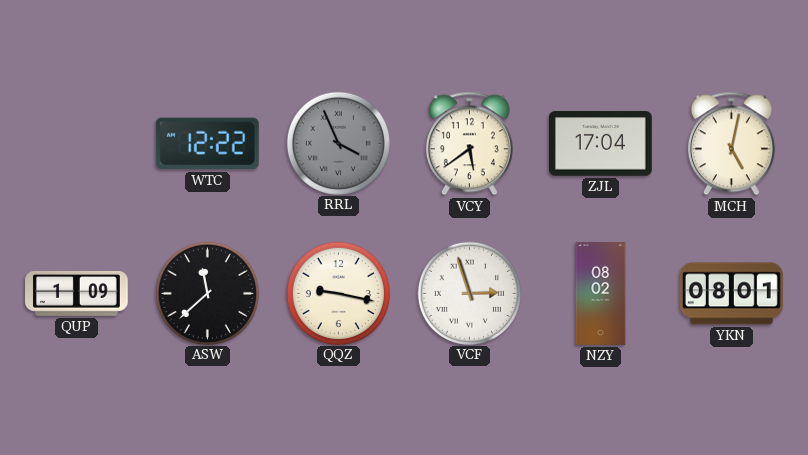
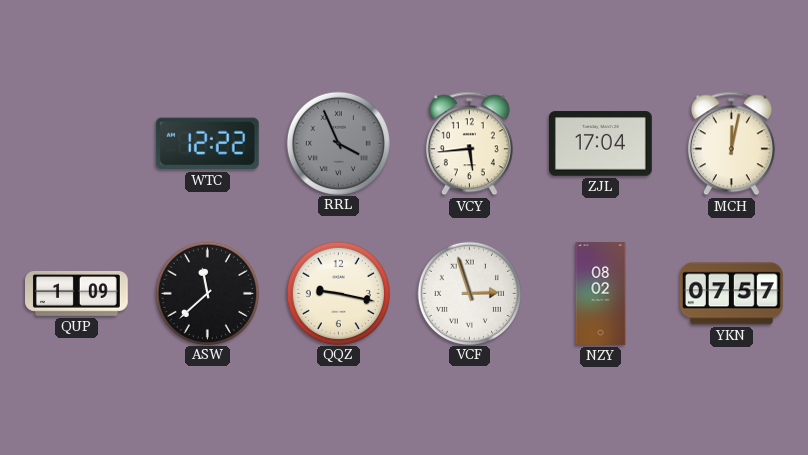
VCY: 5:39 -> 5:44
MCH: 5:02 -> 12:02
YKN: 08:01 -> 07:57
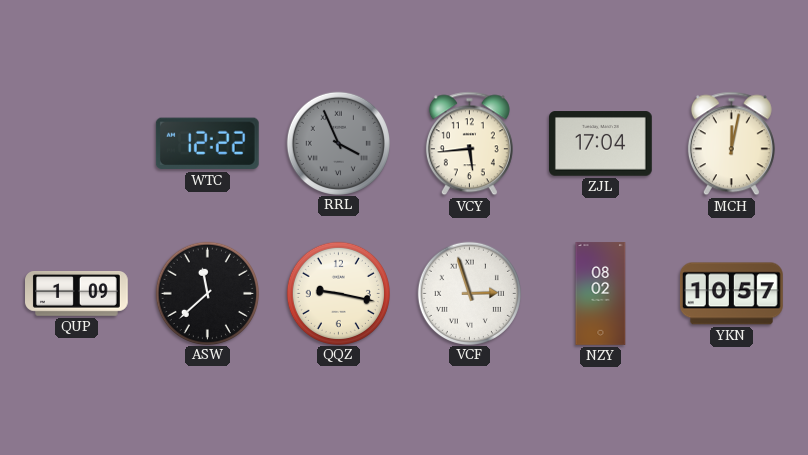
YKN: 07:57 -> 10:57
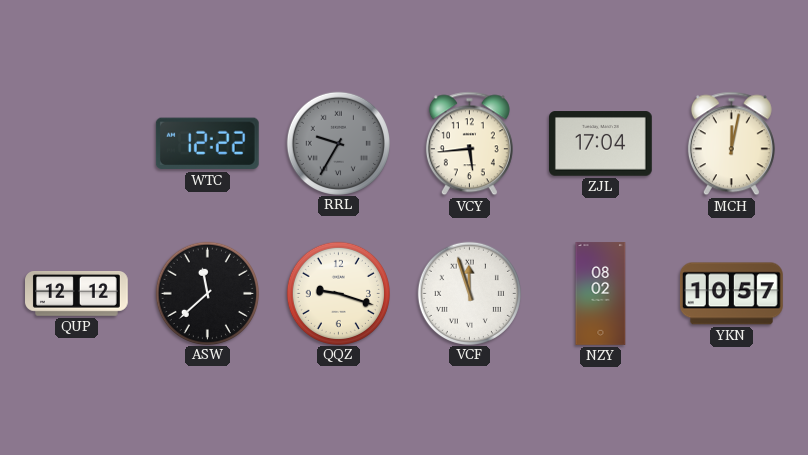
RRL: 3:56 -> 9:35
QUP: 1:09 -> 12:12
QQZ: 9:17 -> 9:18
VCF: 2:57 -> 11:57
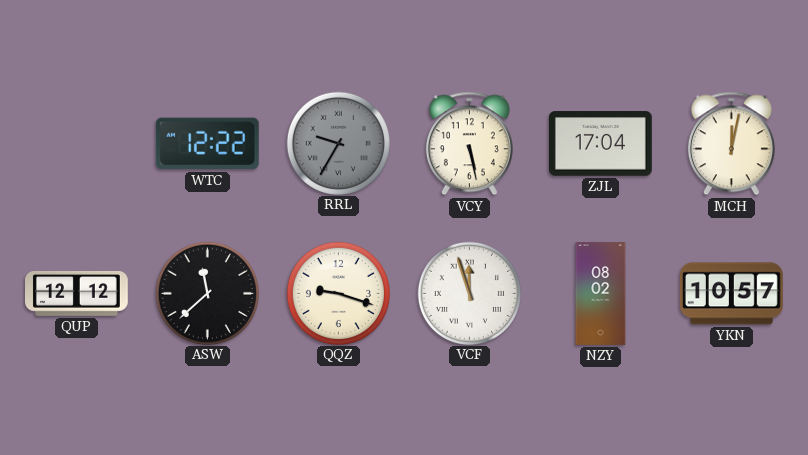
VCY: 5:44 -> 5:28
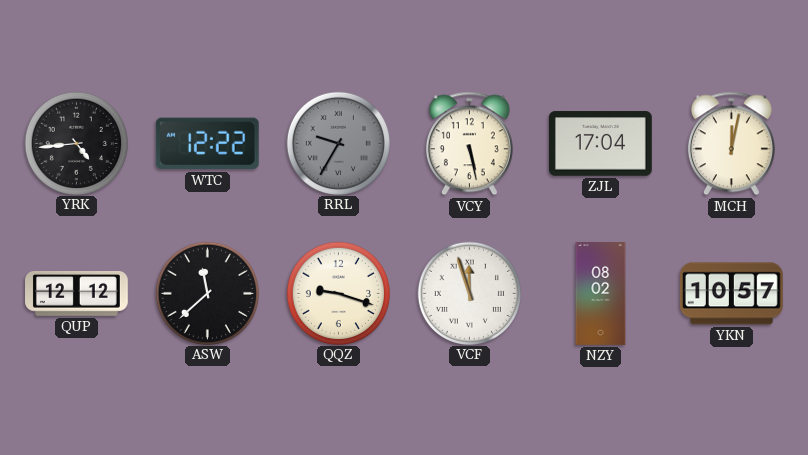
YRK: none -> 4:44
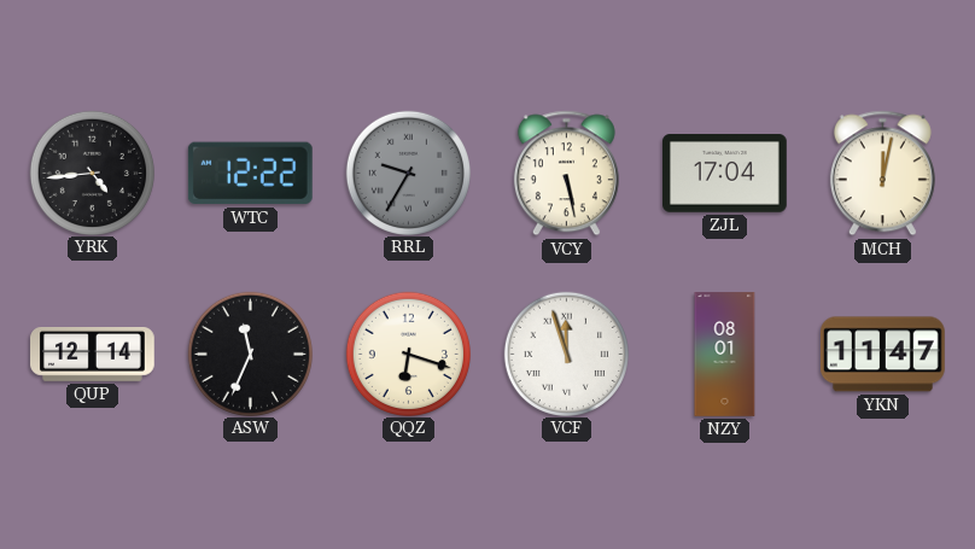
QUP: 12:12 -> 12:14
ASW: 11:38 -> 11:34
QQZ: 9:18 -> 6:18
NZY: 08:02 -> 08:01
YKN: 10:57 -> 11:47
